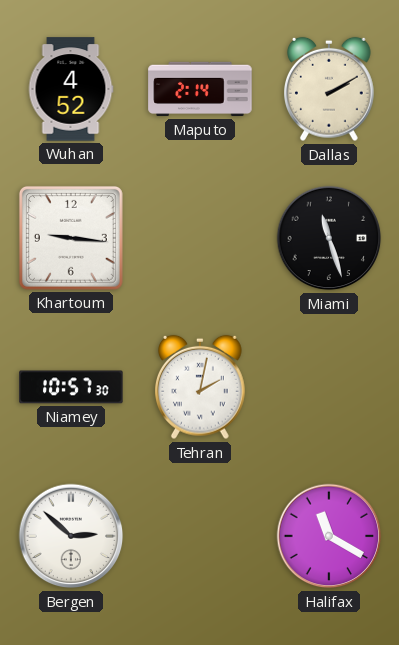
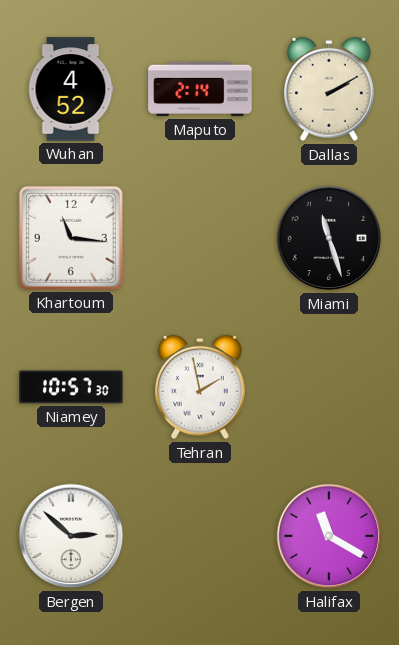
Khartoum: 9:16 -> 11:16
Tehran: 2:02 -> 1:58
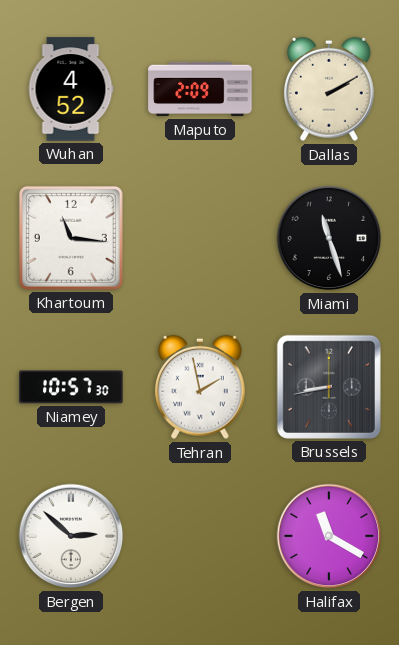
Maputo: 2:14 -> 2:09
Brussels: none -> 8:43
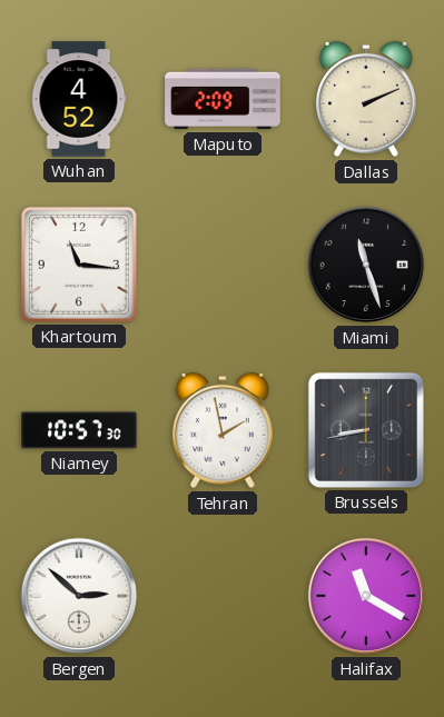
Dallas: 2:10 -> 2:11
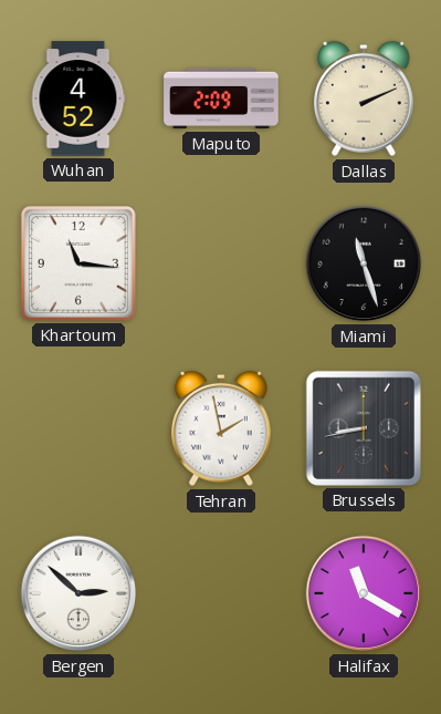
Niamey: 10:57 -> none
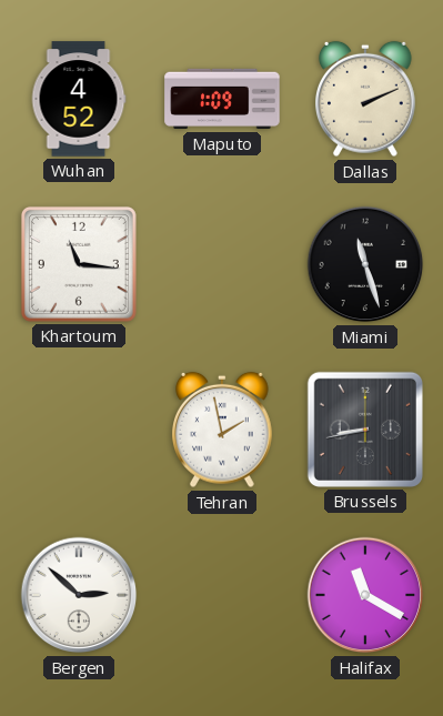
Maputo: 2:09 -> 1:09
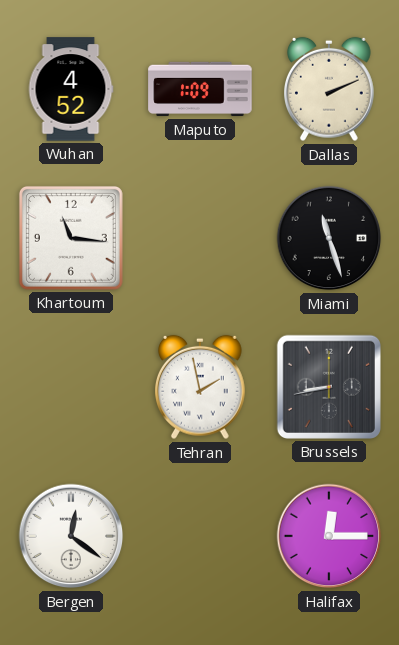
Bergen: 2:52 -> 12:21
Halifax: 11:20 -> 12:15
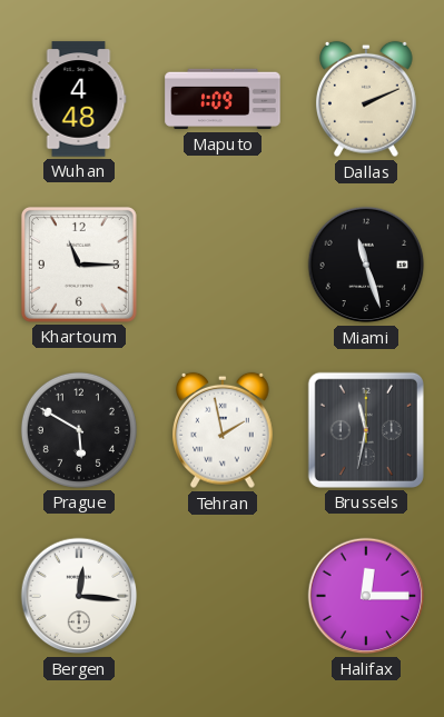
Wuhan: 4:52 -> 4:48
Khartoum: 11:16 -> 11:15
Prague: none -> 5:50
Brussels: 8:43 -> 11:32
Bergen: 12:21 -> 12:16
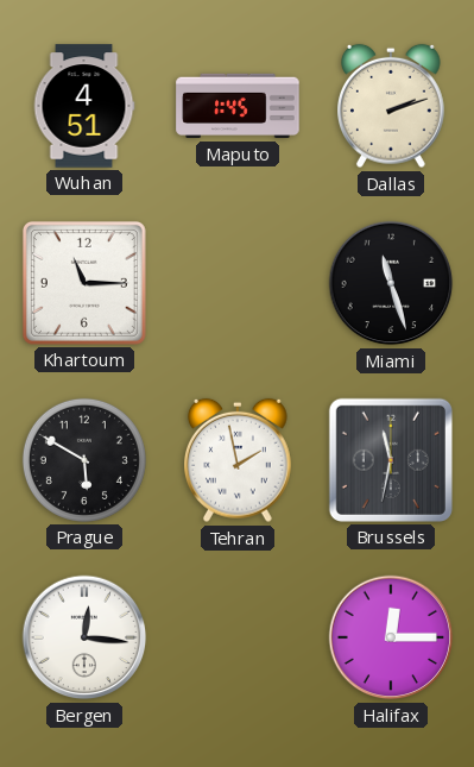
Wuhan: 4:48 -> 4:51
Maputo: 1:09 -> 1:45
Dallas: 2:11 -> 2:12
